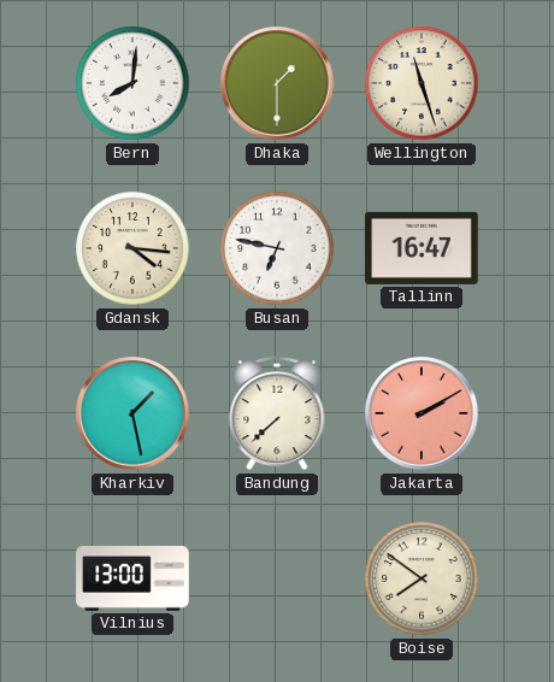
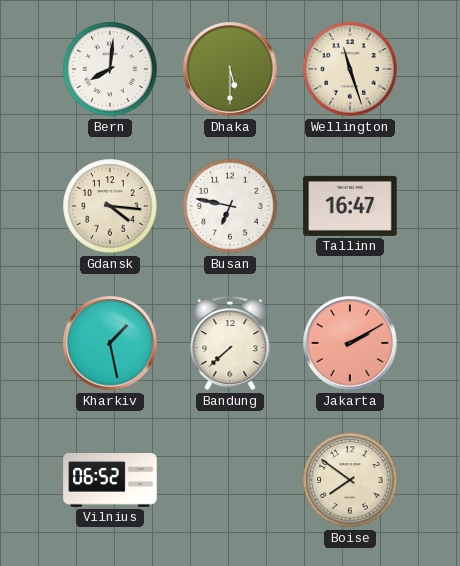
Dhaka: 1:30 -> 5:30
Vilnius: 13:00 -> 06:52
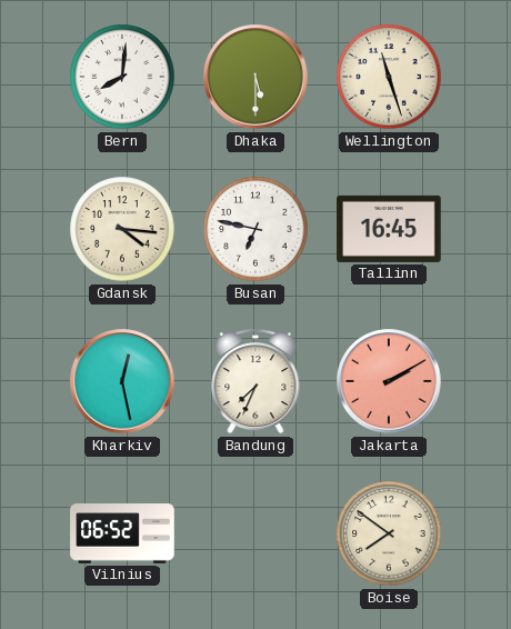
Tallinn: 16:47 -> 16:45
Kharkiv: 1:28 -> 12:28
Bandung: 7:38 -> 7:34
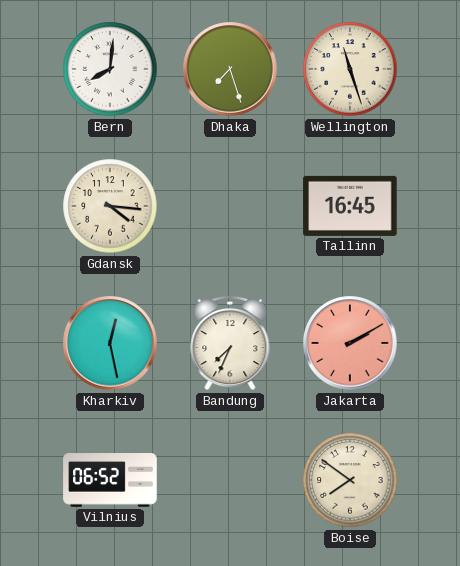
Dhaka: 5:30 -> 7:27
Busan: 6:47 -> none
